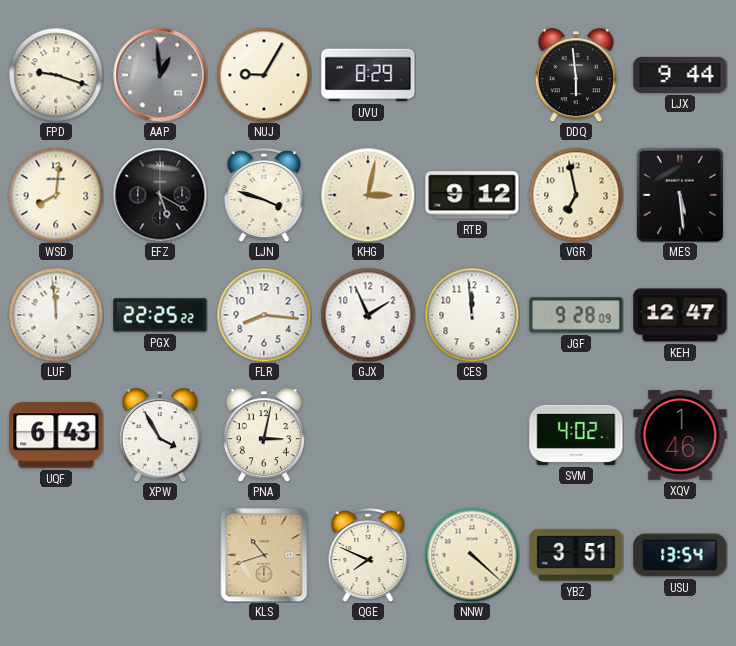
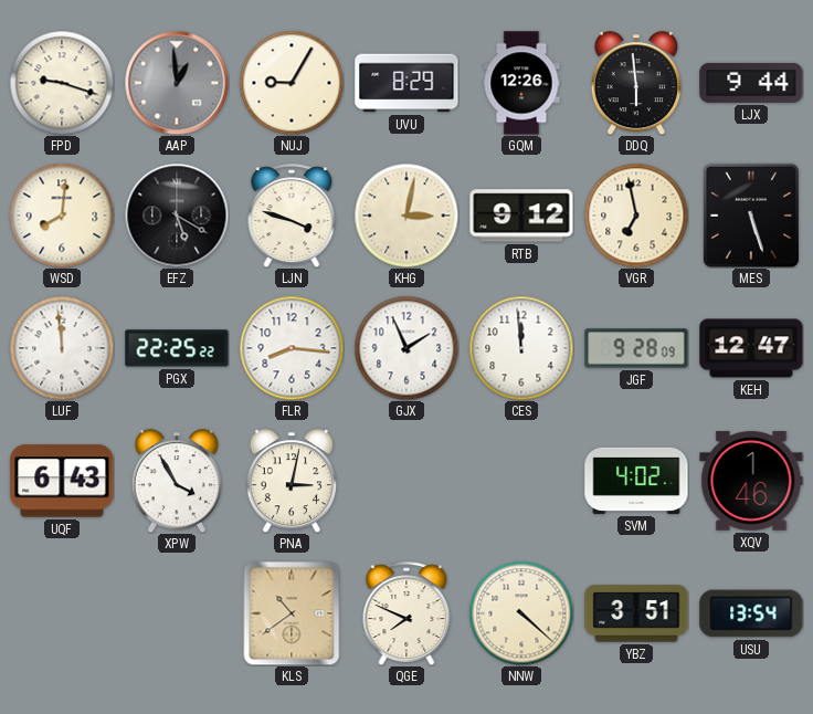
GQM: none -> 12:26
MES: 5:29 -> 5:27
KLS: 10:42 -> 10:39
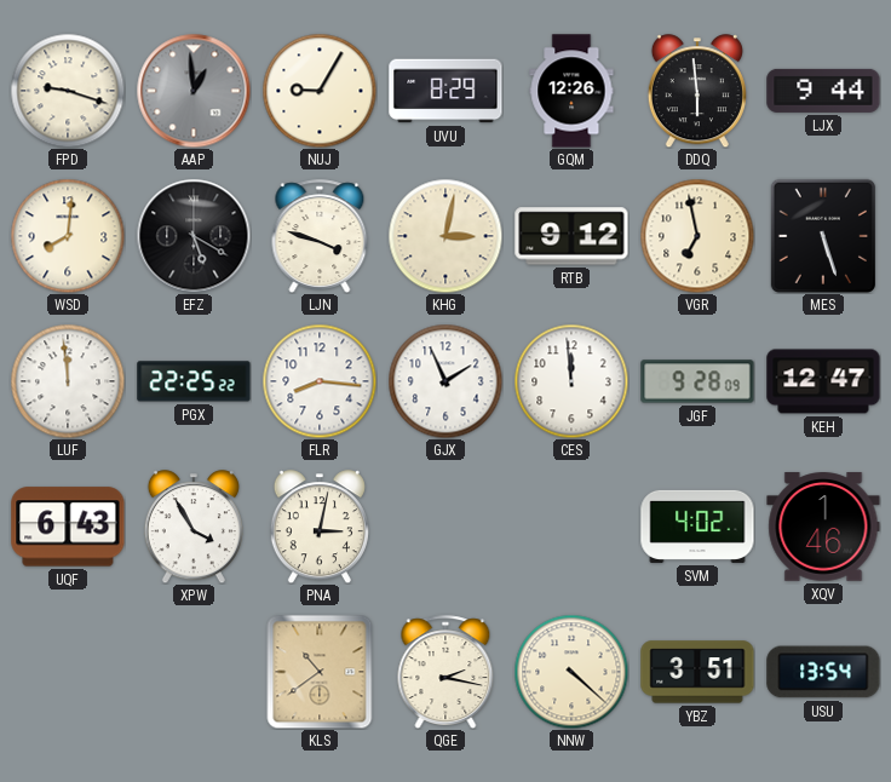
QGE: 7:49 -> 2:17
